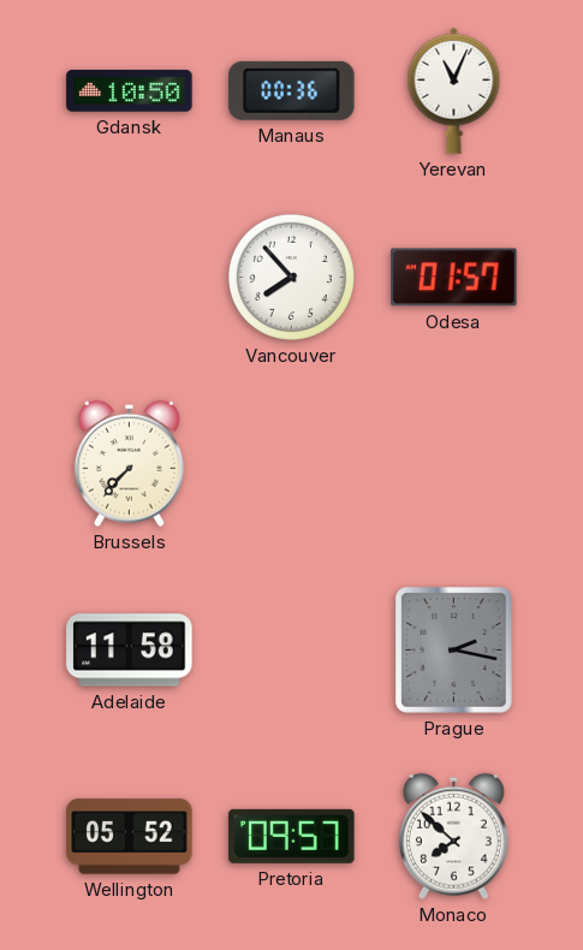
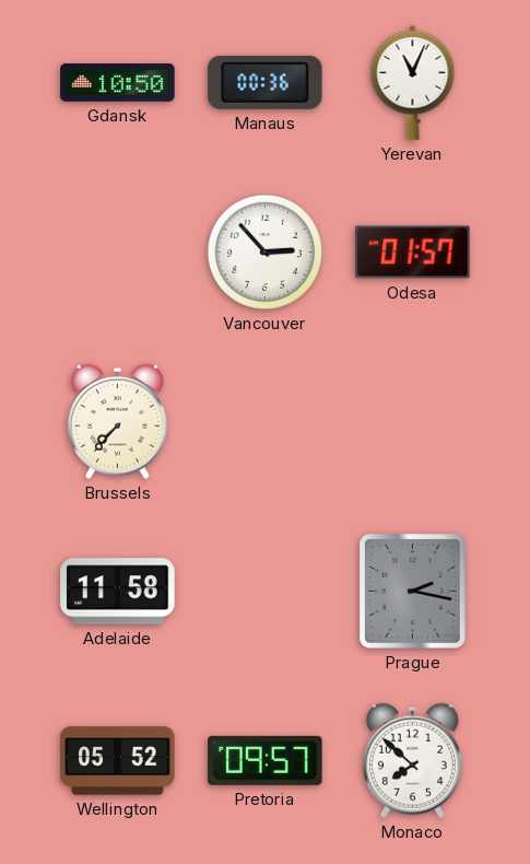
Vancouver: 7:53 -> 2:53
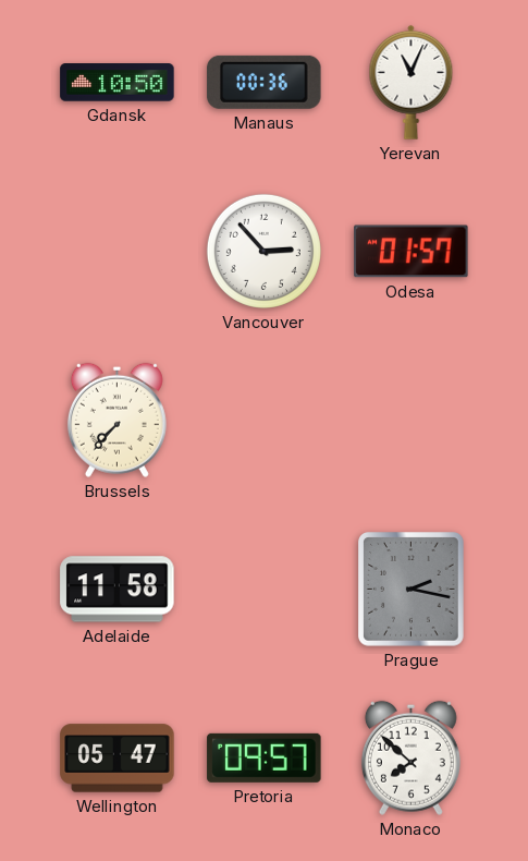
Wellington: 05:52 -> 05:47
